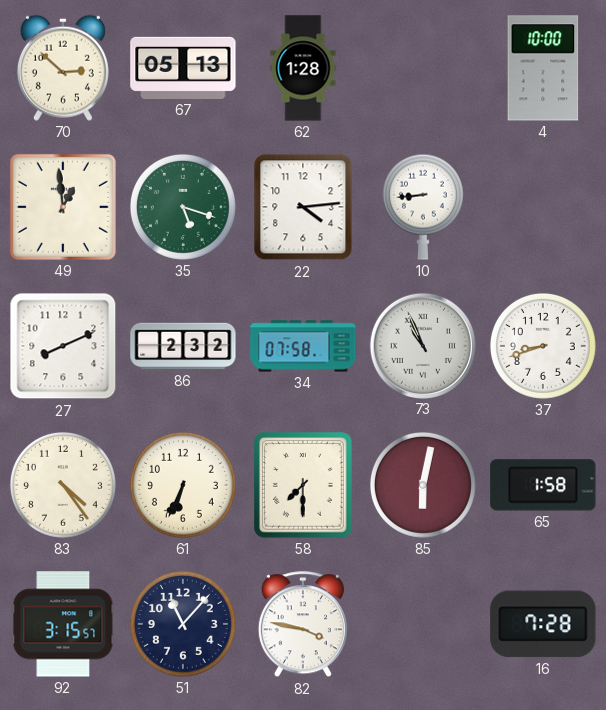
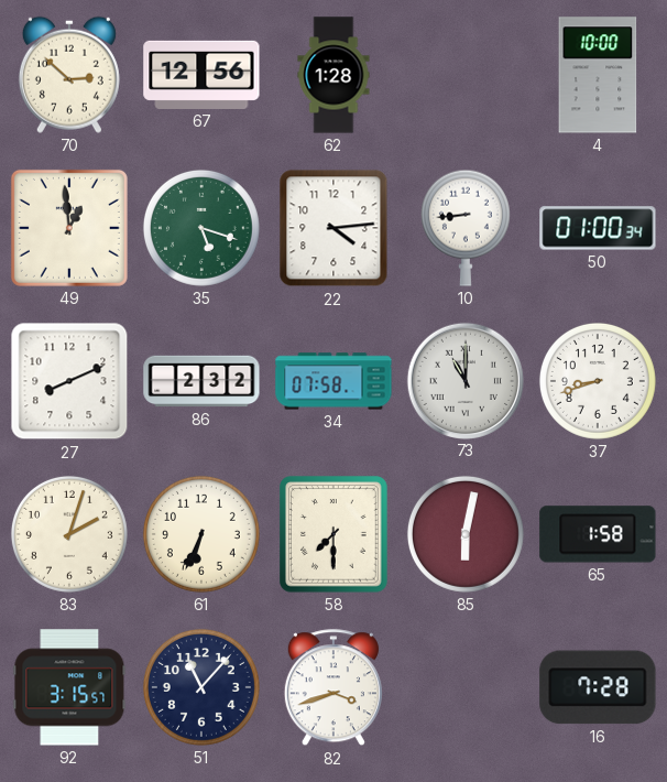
67: 05:13 -> 12:56
50: none -> 01:00
73: 10:56 -> 11:00
83: 4:24 -> 2:03
82: 3:47 -> 3:42
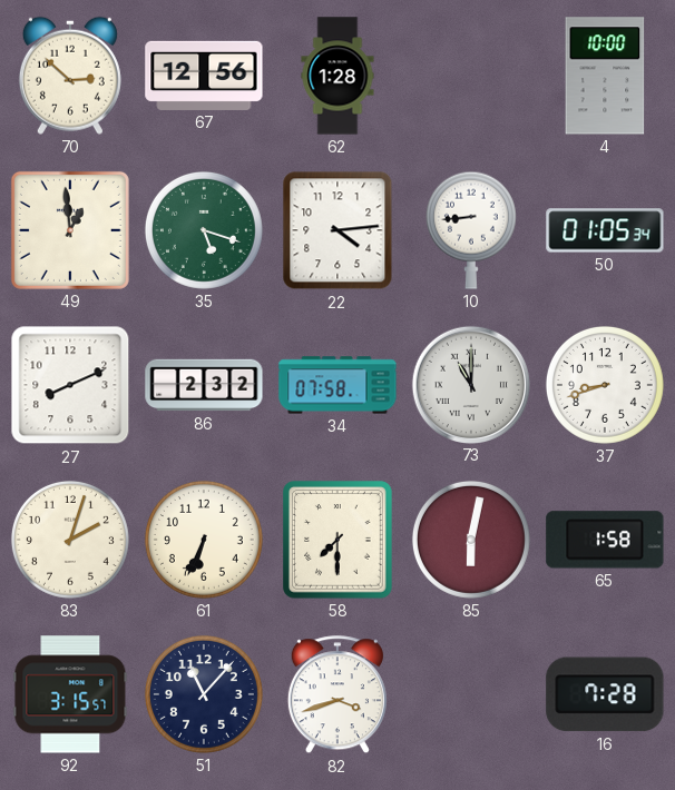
50: 01:00 -> 01:05
